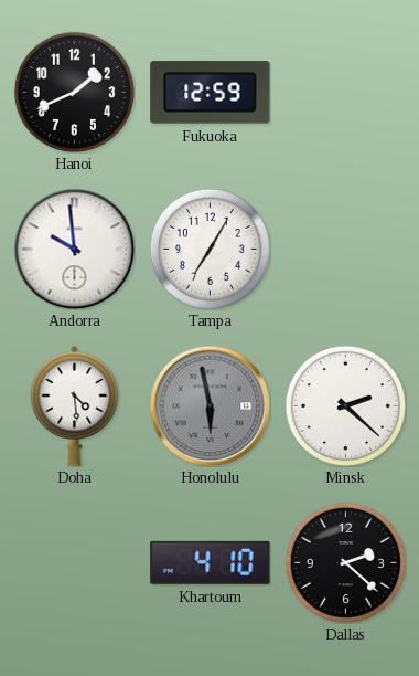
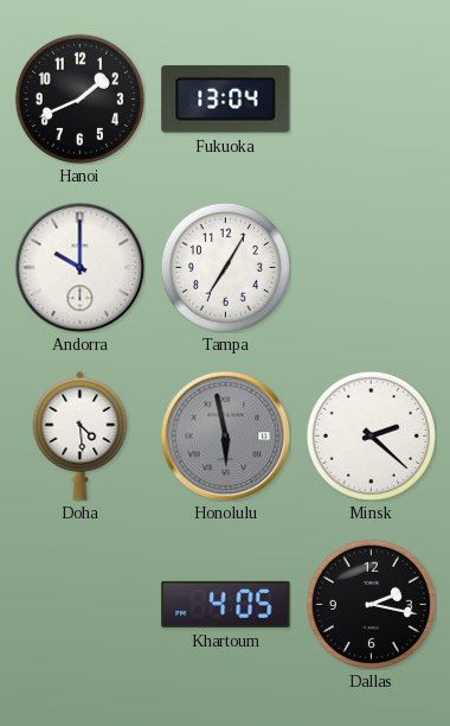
Fukuoka: 12:59 -> 13:04
Andorra: 9:59 -> 10:00
Khartoum: 4:10 -> 4:05
Dallas: 2:22 -> 2:17
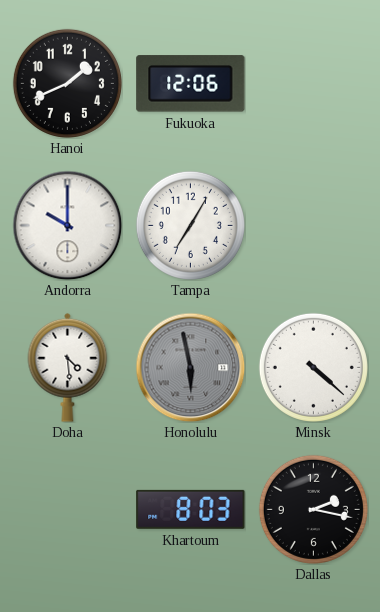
Fukuoka: 13:04 -> 12:06
Minsk: 2:22 -> 4:22
Khartoum: 4:05 -> 8:03
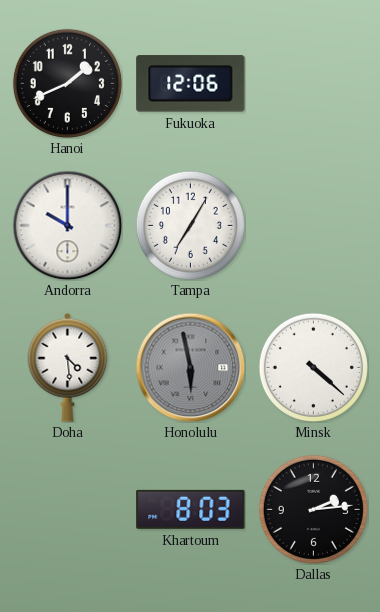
Dallas: 2:17 -> 2:14
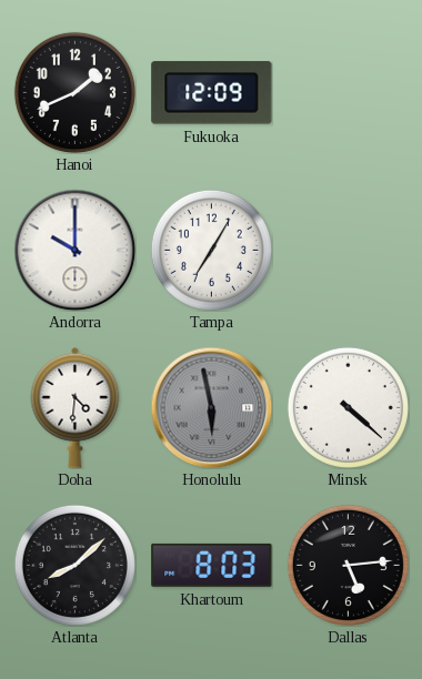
Fukuoka: 12:06 -> 12:09
Doha: 4:29 -> 4:31
Atlanta: none -> 8:08
Dallas: 2:14 -> 5:14
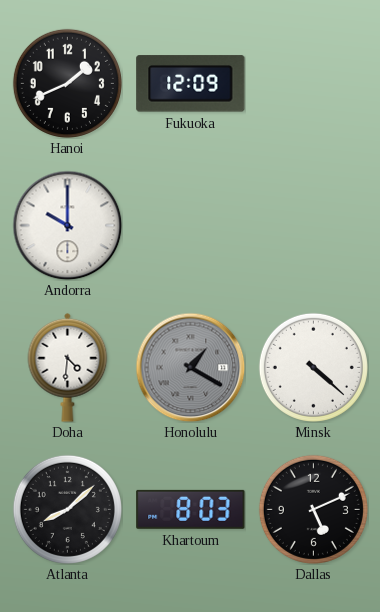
Tampa: 7:05 -> none
Honolulu: 5:58 -> 1:20
Dallas: 5:14 -> 5:11
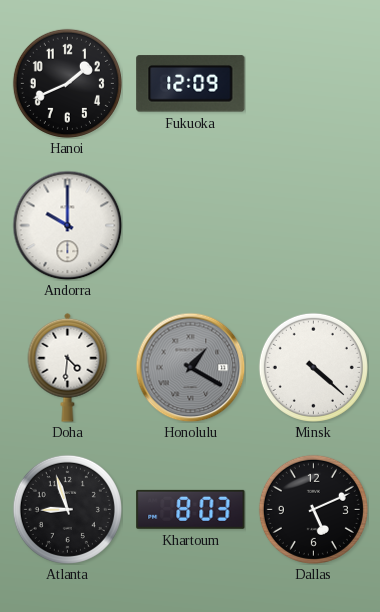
Atlanta: 8:08 -> 8:57
